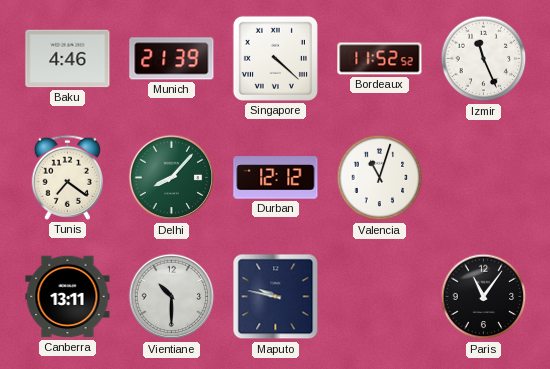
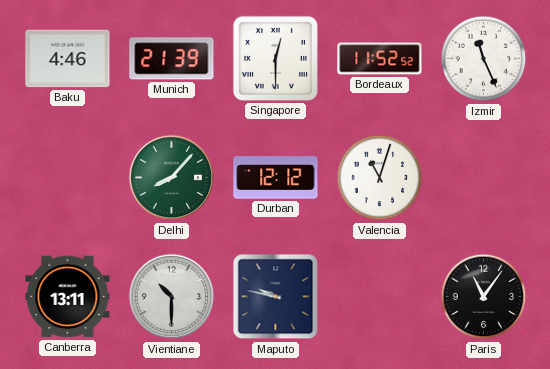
Singapore: 4:22 -> 12:30
Tunis: 7:21 -> none
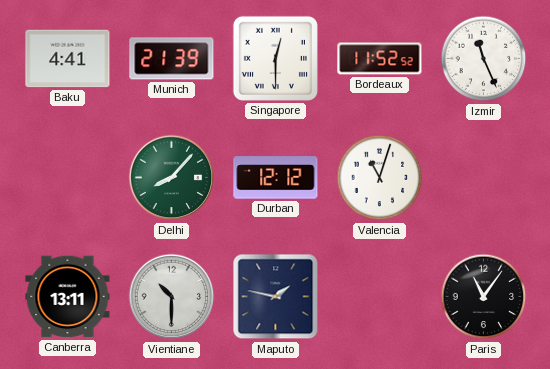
Baku: 4:46 -> 4:41
Maputo: 9:47 -> 1:47
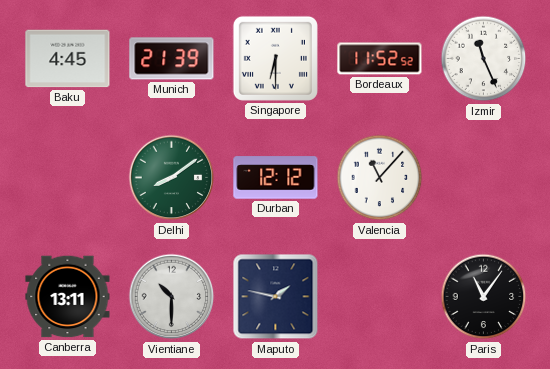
Baku: 4:41 -> 4:45
Singapore: 12:30 -> 6:30
Delhi: 8:07 -> 8:09
Valencia: 11:03 -> 11:07
